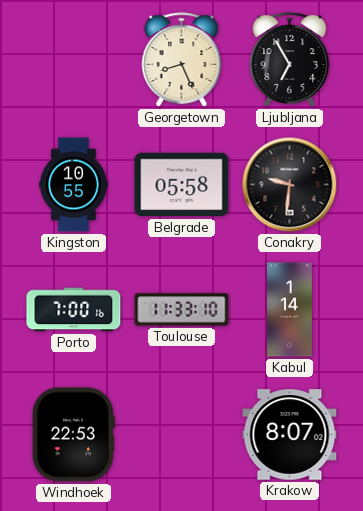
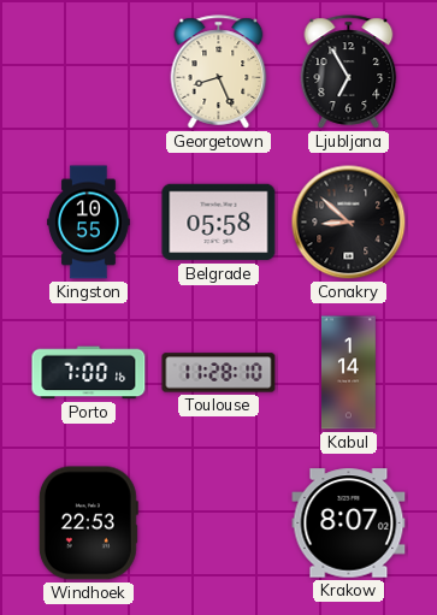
Conakry: 9:31 -> 8:52
Toulouse: 11:33 -> 11:28
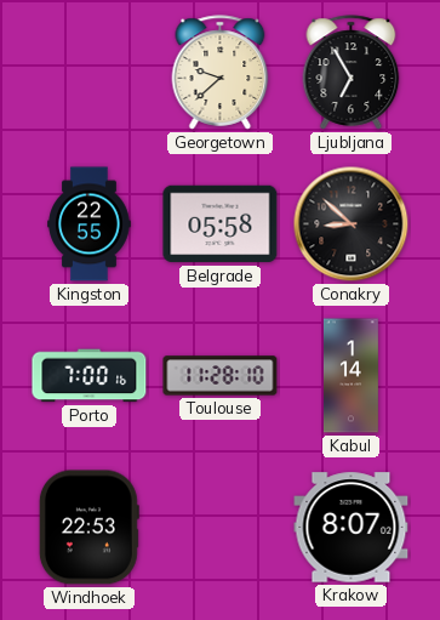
Georgetown: 8:26 -> 9:38
Kingston: 10:55 -> 22:55
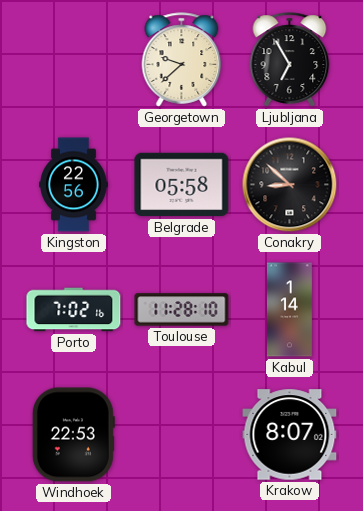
Kingston: 22:55 -> 22:56
Porto: 7:00 -> 7:02
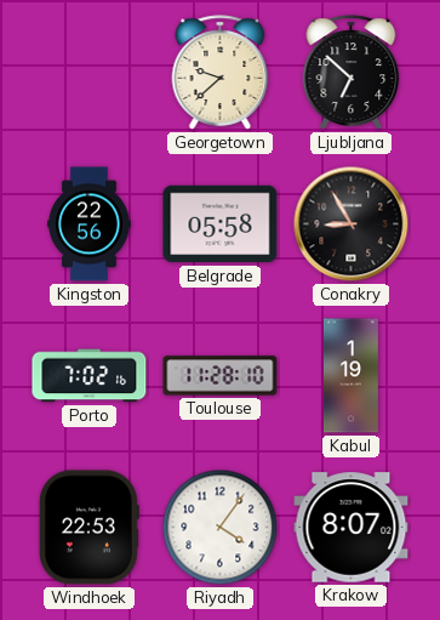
Ljubljana: 6:55 -> 6:52
Conakry: 8:52 -> 8:55
Kabul: 1:14 -> 1:19
Riyadh: none -> 4:06
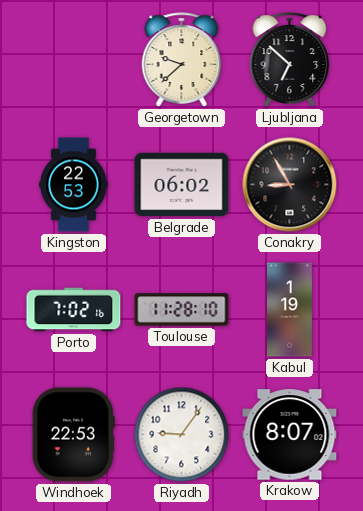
Kingston: 22:56 -> 22:53
Belgrade: 05:58 -> 06:02
Riyadh: 4:06 -> 9:06
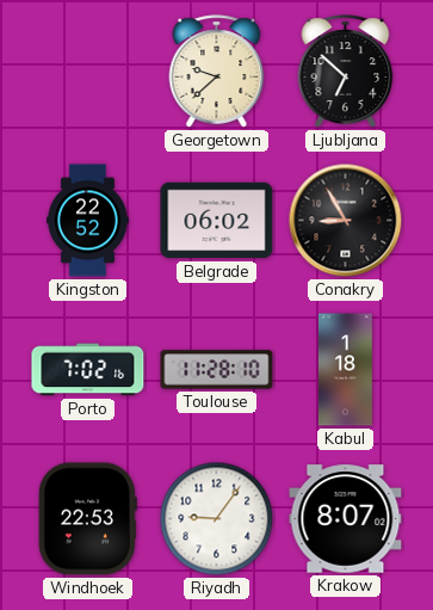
Kingston: 22:53 -> 22:52
Kabul: 1:19 -> 1:18
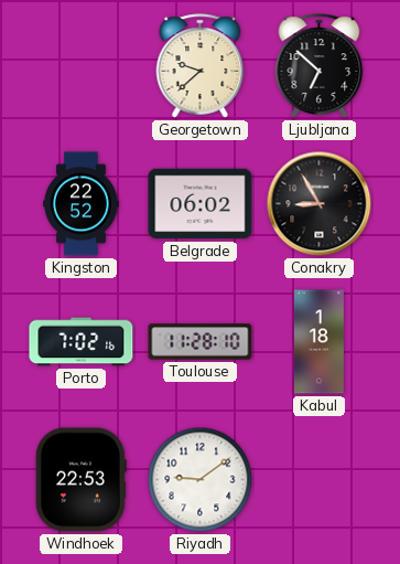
Riyadh: 9:06 -> 9:09
Krakow: 8:07 -> none
